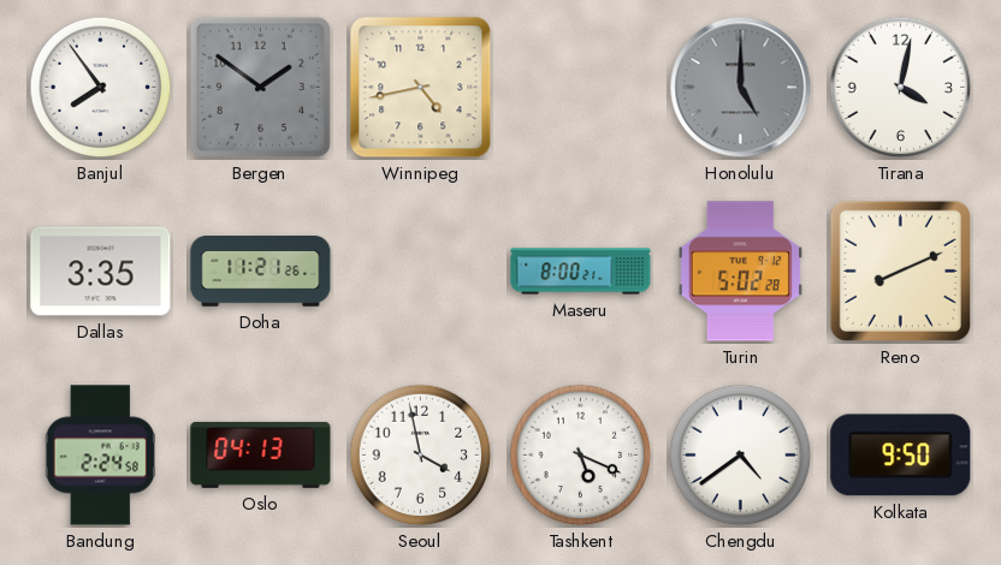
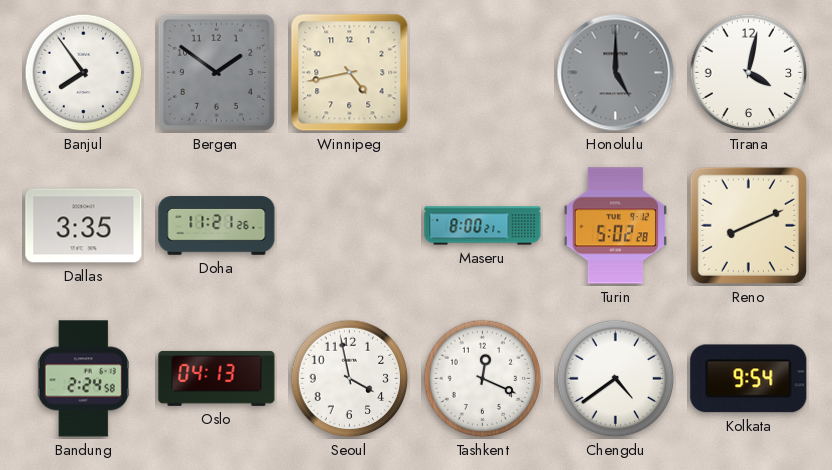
Tashkent: 5:19 -> 12:19
Kolkata: 9:50 -> 9:54
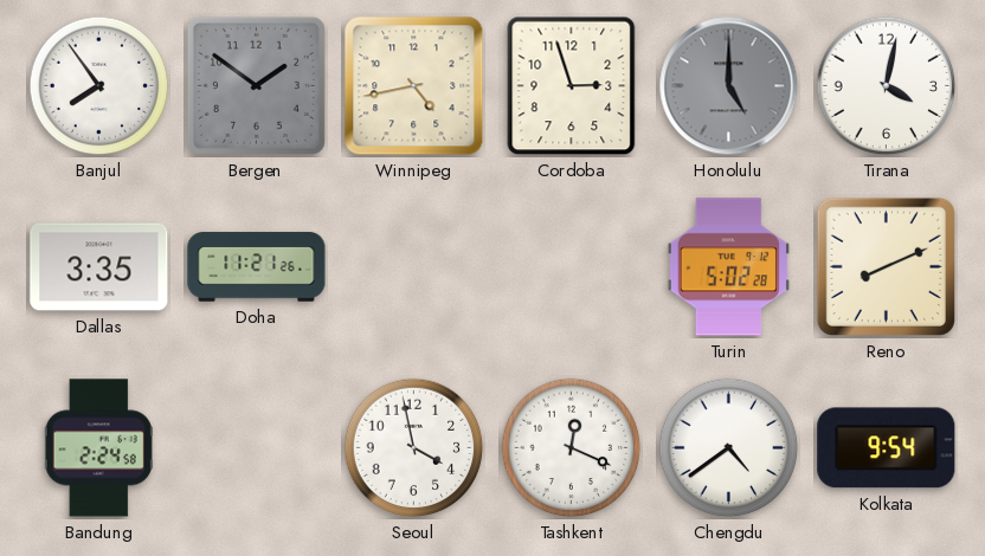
Cordoba: none -> 2:57
Maseru: 8:00 -> none
Oslo: 04:13 -> none
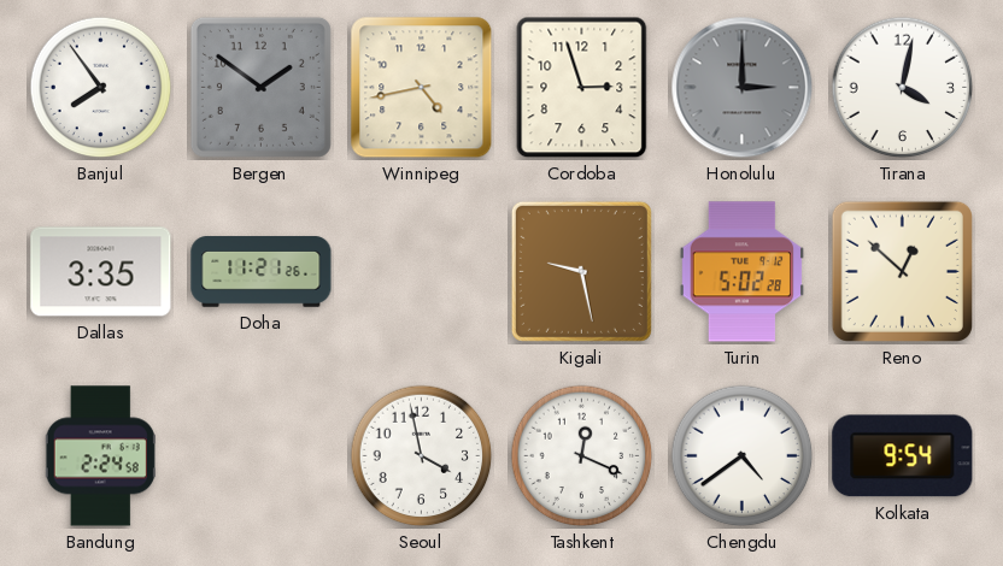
Honolulu: 5:00 -> 3:00
Kigali: none -> 9:28
Reno: 8:11 -> 12:52
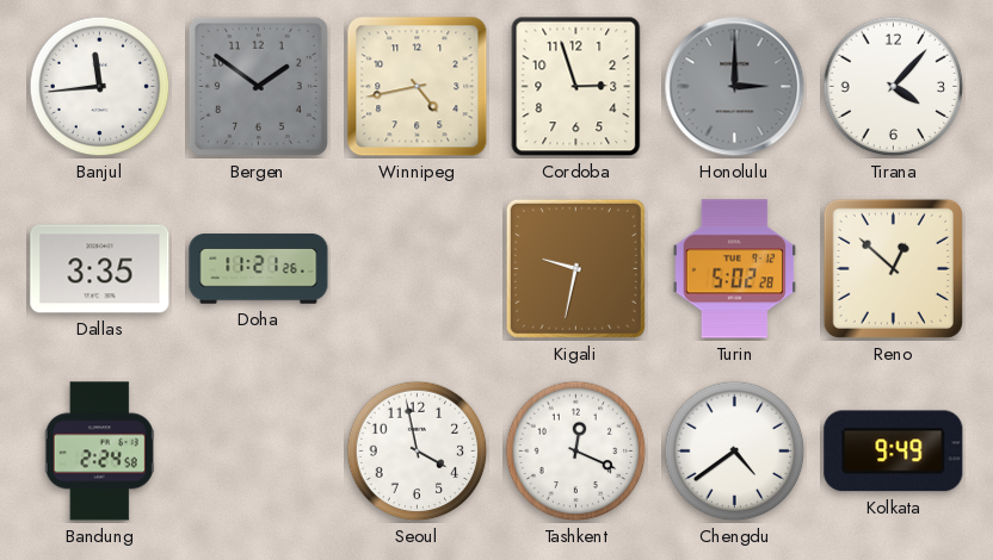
Banjul: 7:54 -> 11:44
Tirana: 4:02 -> 4:07
Kigali: 9:28 -> 9:32
Kolkata: 9:54 -> 9:49
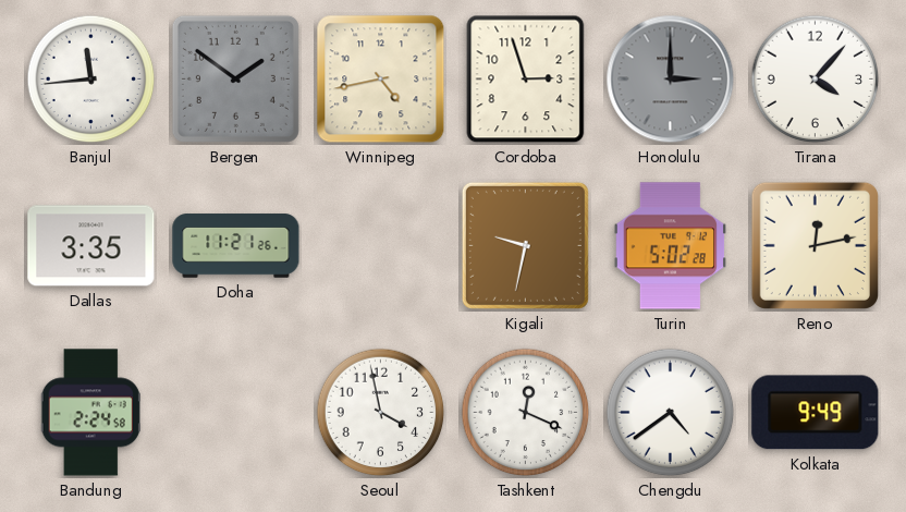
Reno: 12:52 -> 12:13
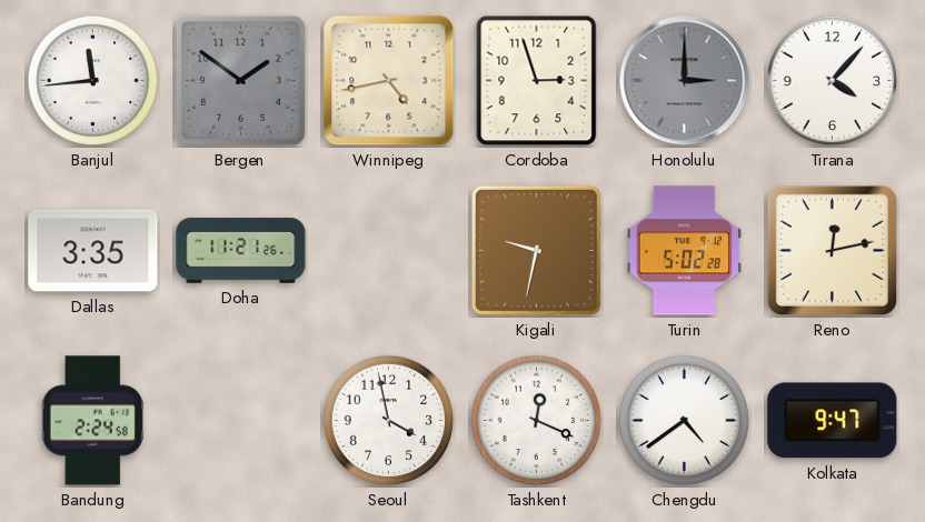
Kolkata: 9:49 -> 9:47
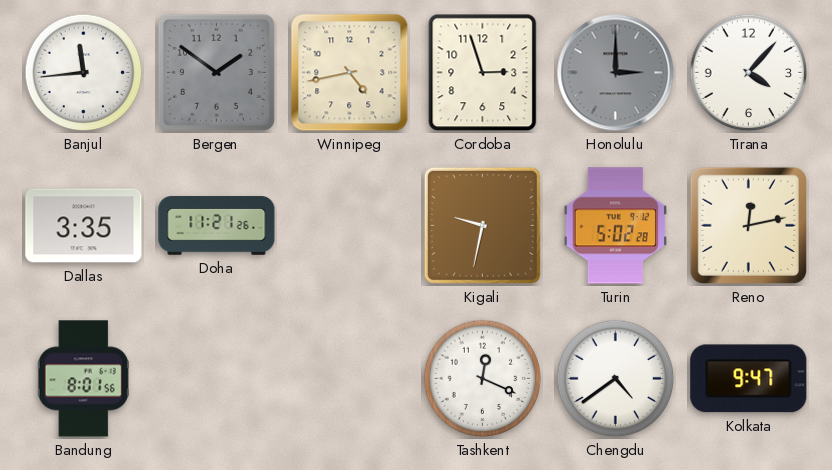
Bandung: 2:24 -> 8:01
Seoul: 3:58 -> none
